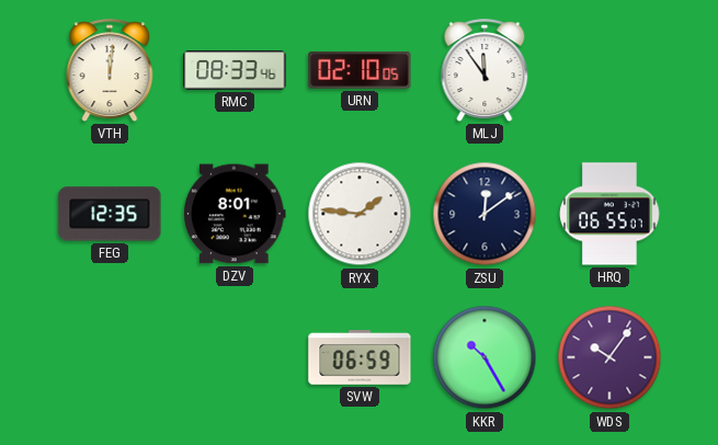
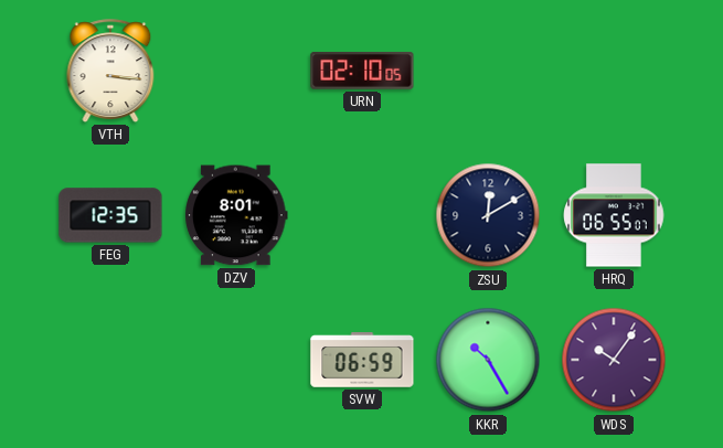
VTH: 12:01 -> 3:16
RMC: 08:33 -> none
MLJ: 11:54 -> none
RYX: 1:46 -> none
ZSU: 12:09 -> 12:10
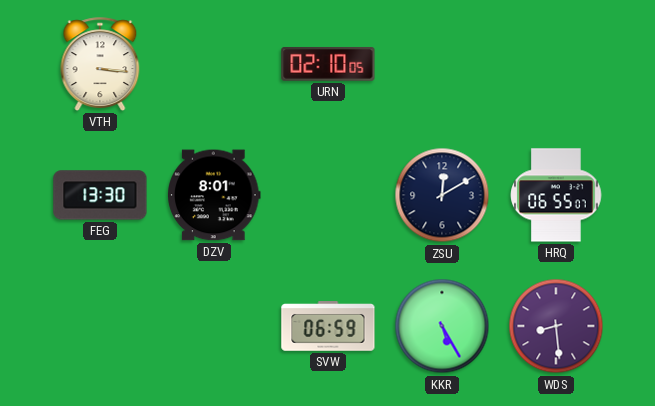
FEG: 12:35 -> 13:30
KKR: 10:25 -> 5:25
WDS: 10:06 -> 8:29
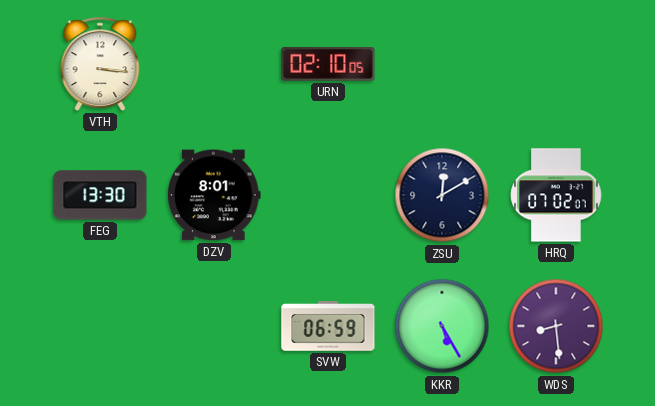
HRQ: 06:55 -> 07:02
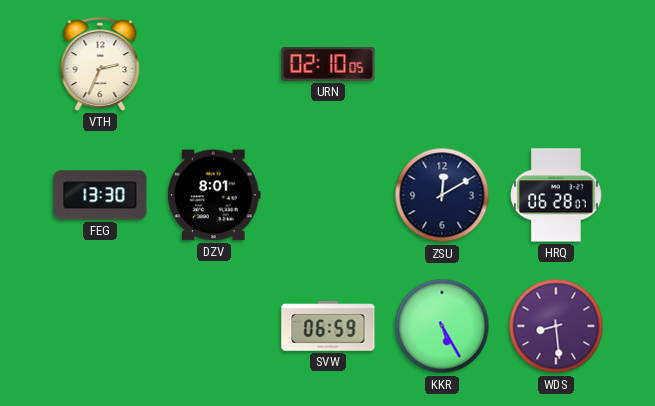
VTH: 3:16 -> 2:34
HRQ: 07:02 -> 06:28
